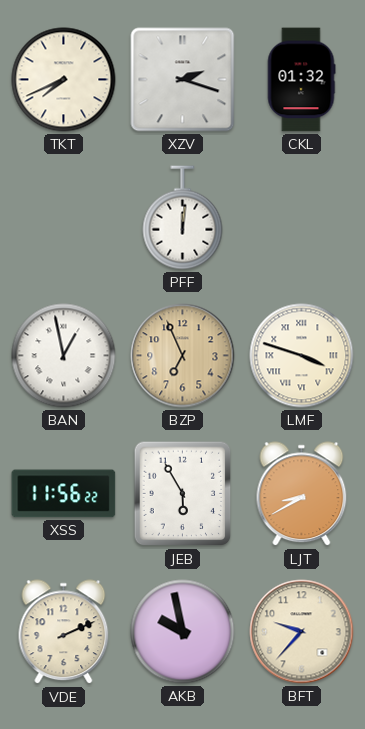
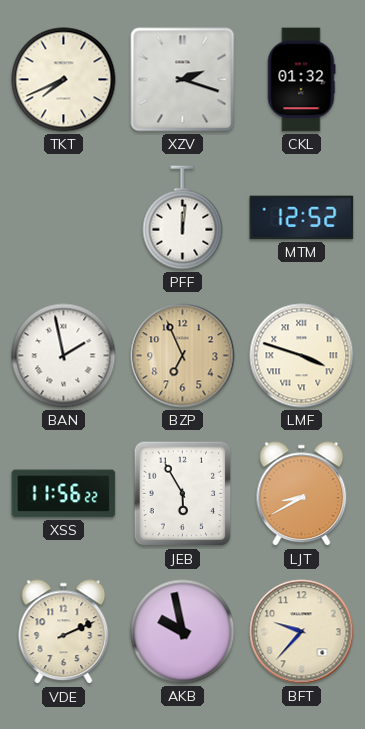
MTM: none -> 12:52
BAN: 12:58 -> 1:58
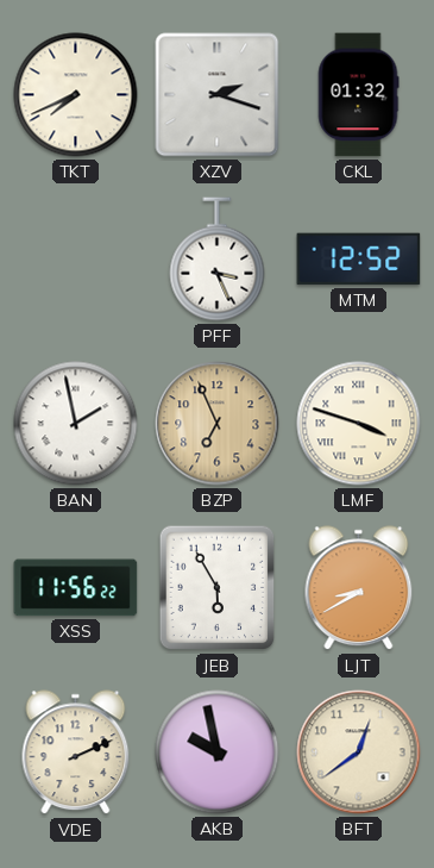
PFF: 12:01 -> 3:26
BFT: 9:37 -> 12:39
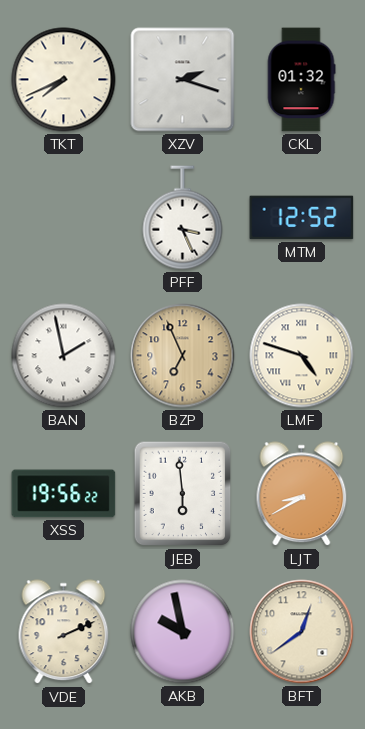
LMF: 3:48 -> 4:48
XSS: 11:56 -> 19:56
JEB: 5:55 -> 5:59
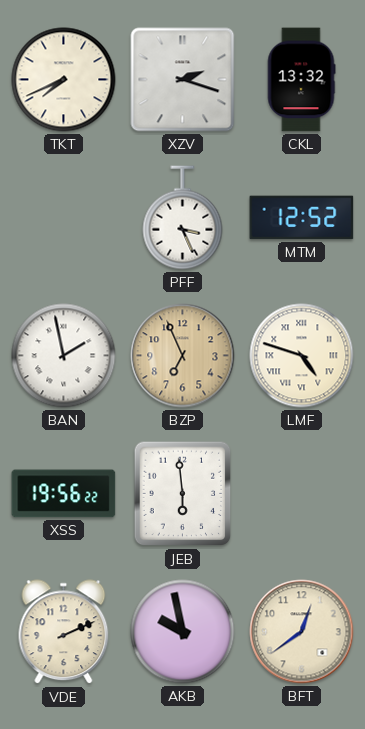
CKL: 01:32 -> 13:32
LJT: 8:40 -> none
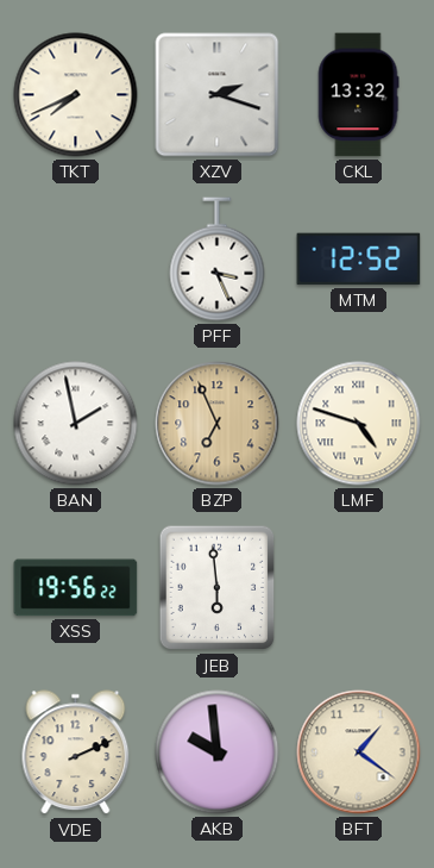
AKB: 9:58 -> 9:59
BFT: 12:39 -> 1:21
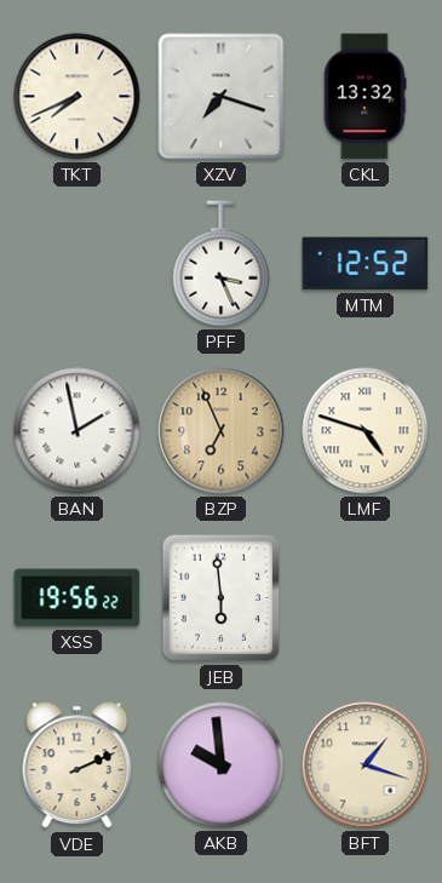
XZV: 2:18 -> 7:18
BFT: 1:21 -> 1:18
